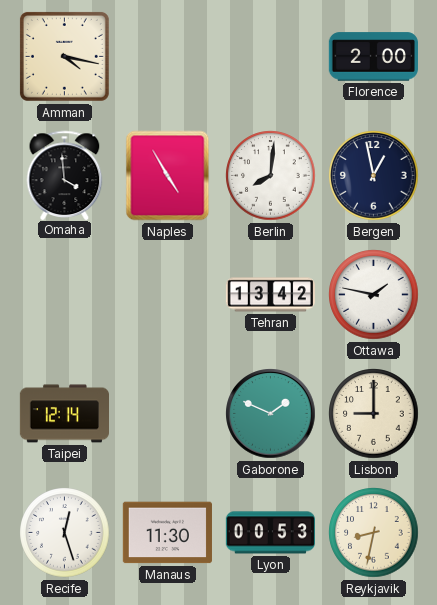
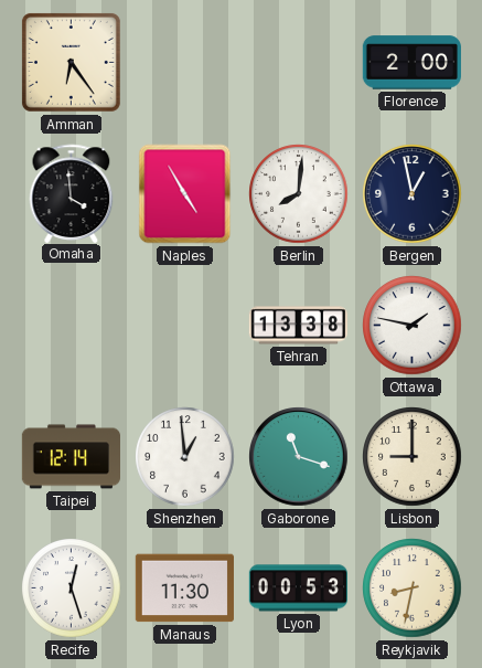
Amman: 4:17 -> 6:24
Tehran: 13:42 -> 13:38
Shenzhen: none -> 12:59
Gaborone: 1:49 -> 11:18
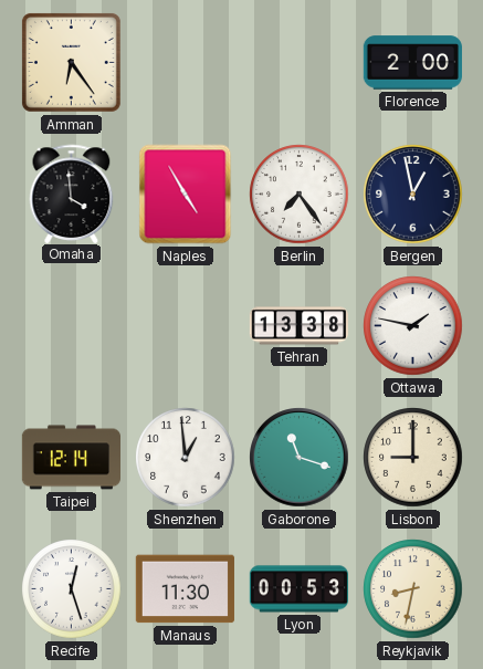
Berlin: 8:01 -> 7:24
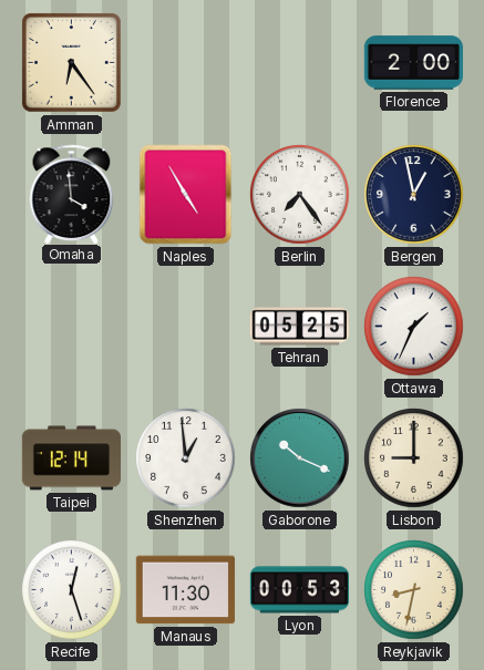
Tehran: 13:38 -> 05:25
Ottawa: 1:47 -> 1:34
Gaborone: 11:18 -> 10:19
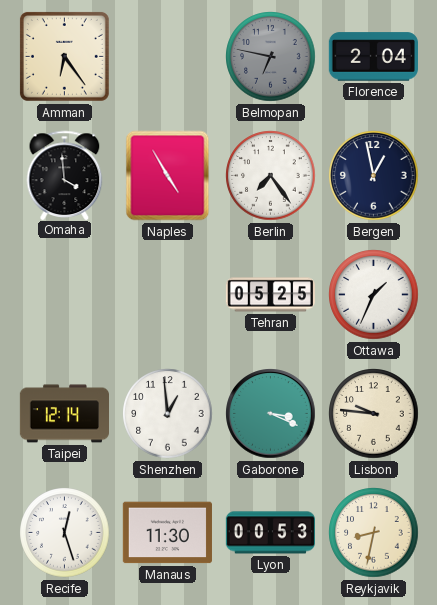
Belmopan: none -> 6:47
Florence: 2:00 -> 2:04
Gaborone: 10:19 -> 3:19
Lisbon: 9:00 -> 9:46
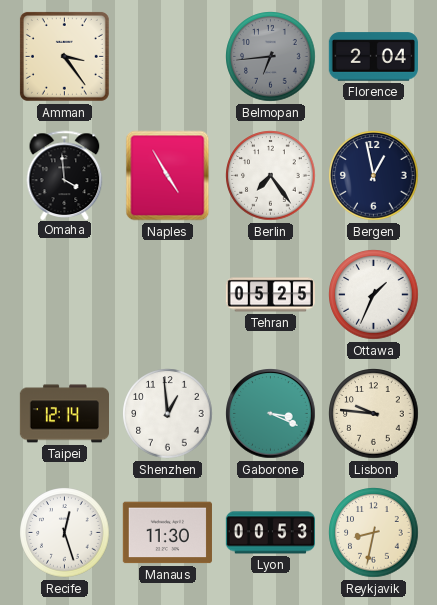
Amman: 6:24 -> 3:24
Belmopan: 6:47 -> 6:44
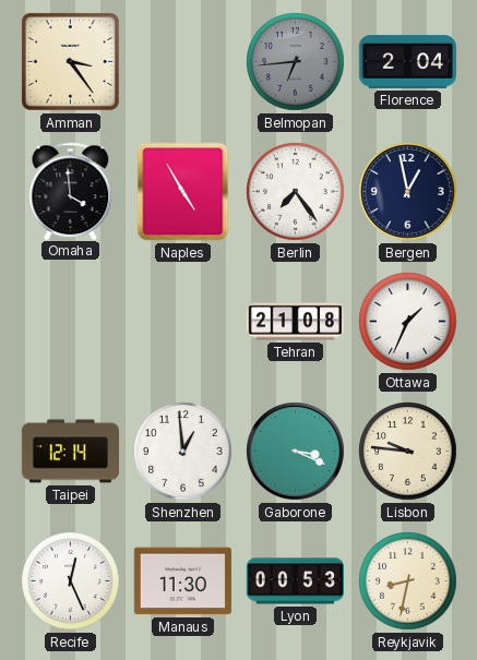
Tehran: 05:25 -> 21:08
Recife: 12:27 -> 12:26
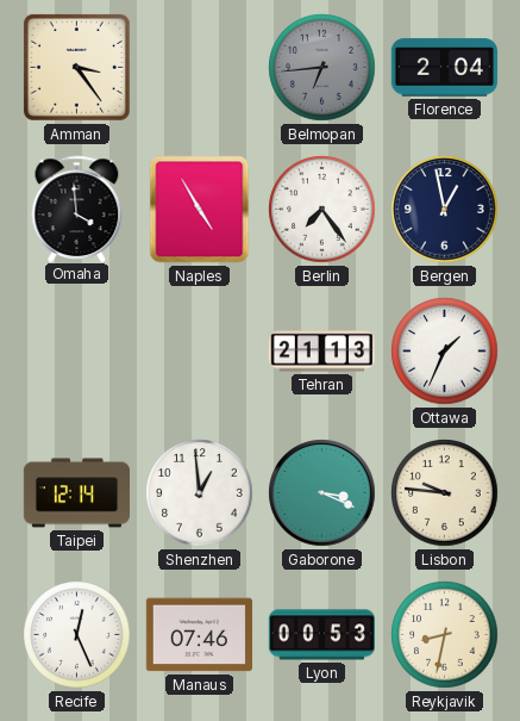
Tehran: 21:08 -> 21:13
Manaus: 11:30 -> 07:46
